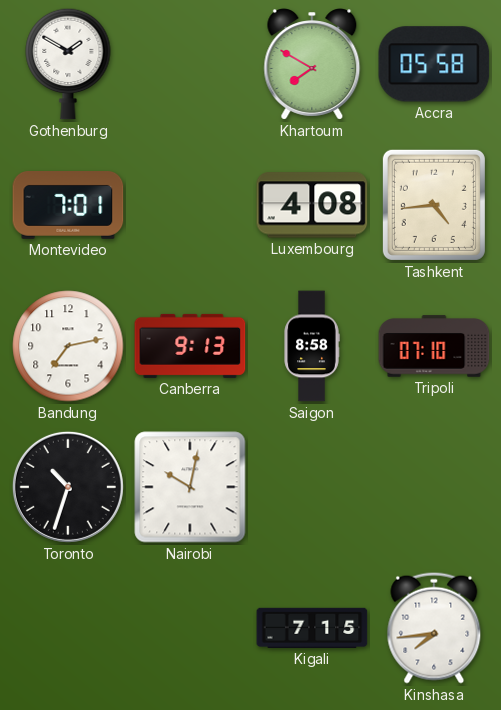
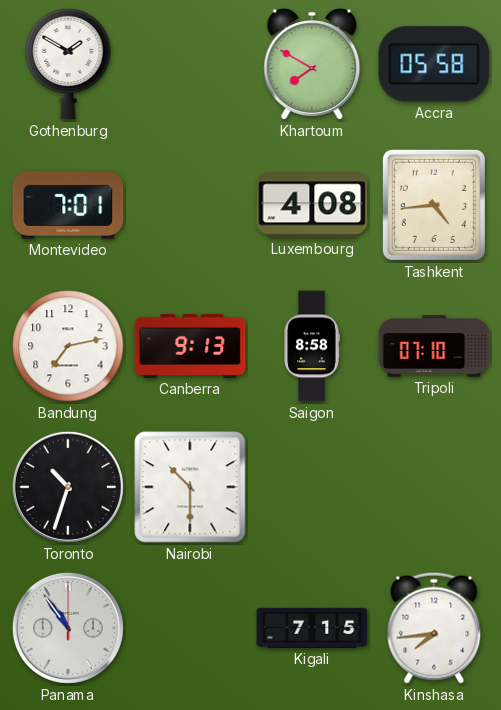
Nairobi: 10:02 -> 10:30
Panama: none -> 10:54
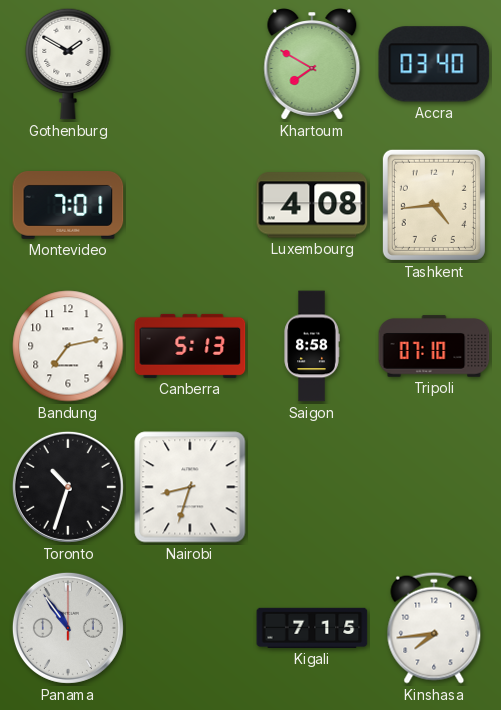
Accra: 05:58 -> 03:40
Canberra: 9:13 -> 5:13
Nairobi: 10:30 -> 8:33
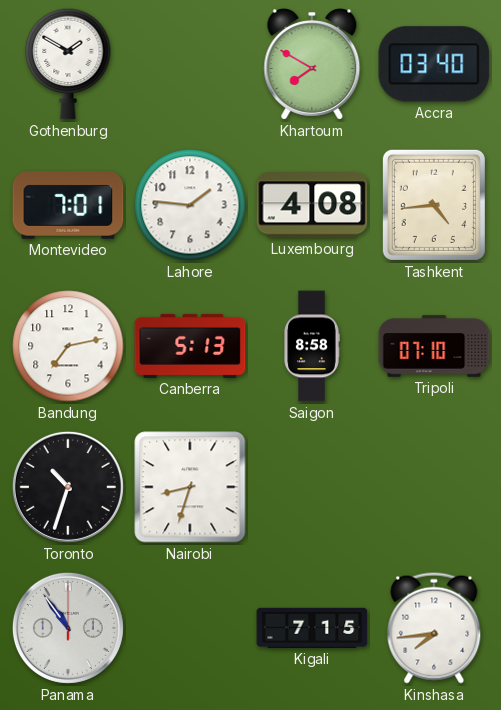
Lahore: none -> 1:46
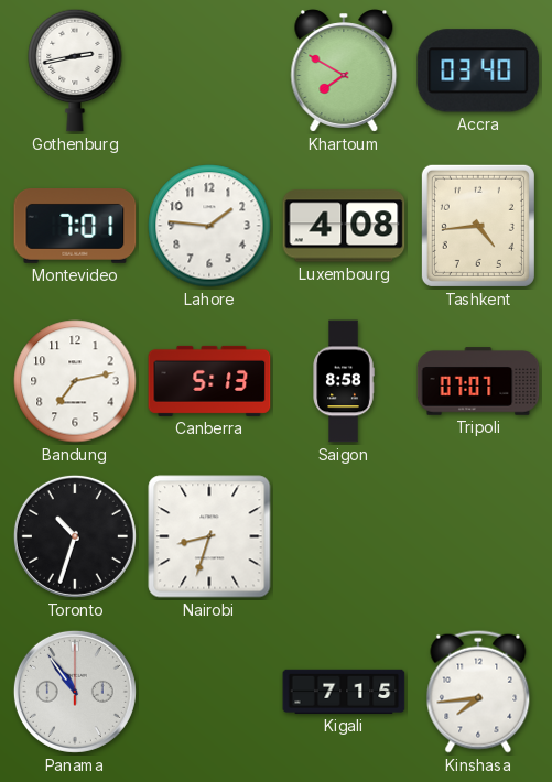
Gothenburg: 1:50 -> 2:43
Tripoli: 07:10 -> 07:07
